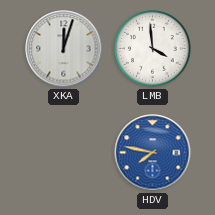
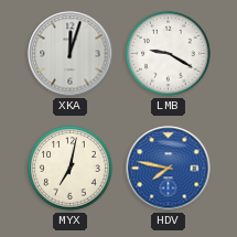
LMB: 3:59 -> 9:20
MYX: none -> 7:02
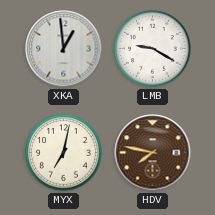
XKA: 12:03 -> 12:59
HDV dial: blue -> brown
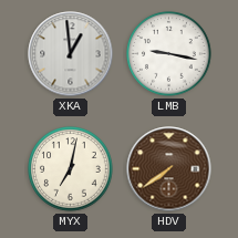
LMB: 9:20 -> 9:17
HDV: 7:47 -> 7:39
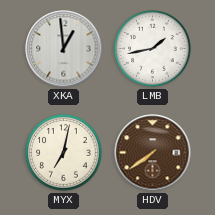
LMB: 9:17 -> 1:43
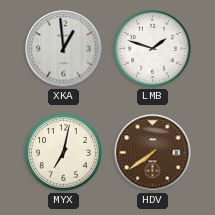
LMB: 1:43 -> 1:48
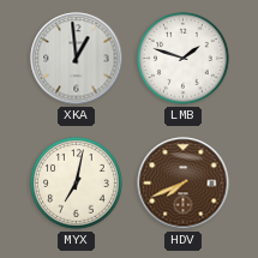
HDV: 7:39 -> 7:41
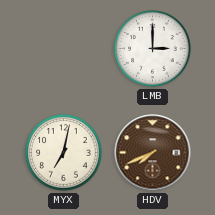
XKA: 12:59 -> none
LMB: 1:48 -> 3:00
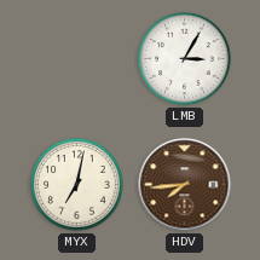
LMB: 3:00 -> 3:05
HDV: 7:41 -> 7:44
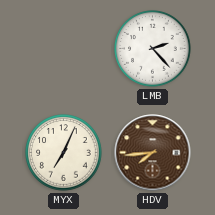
LMB: 3:05 -> 2:23
MYX: 7:02 -> 7:04
